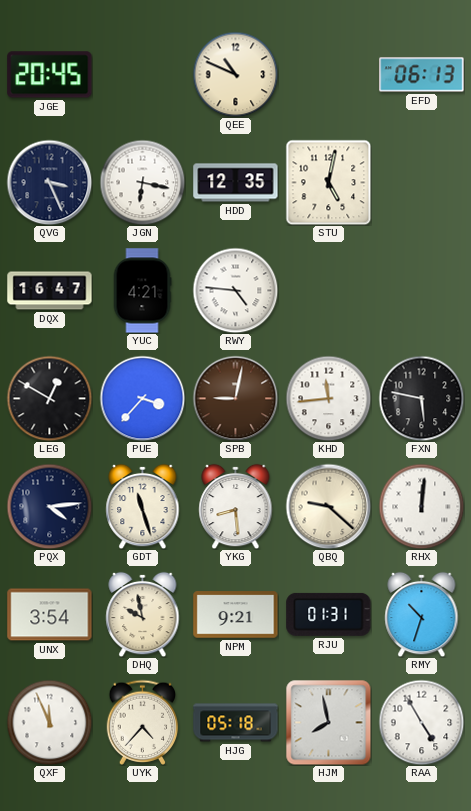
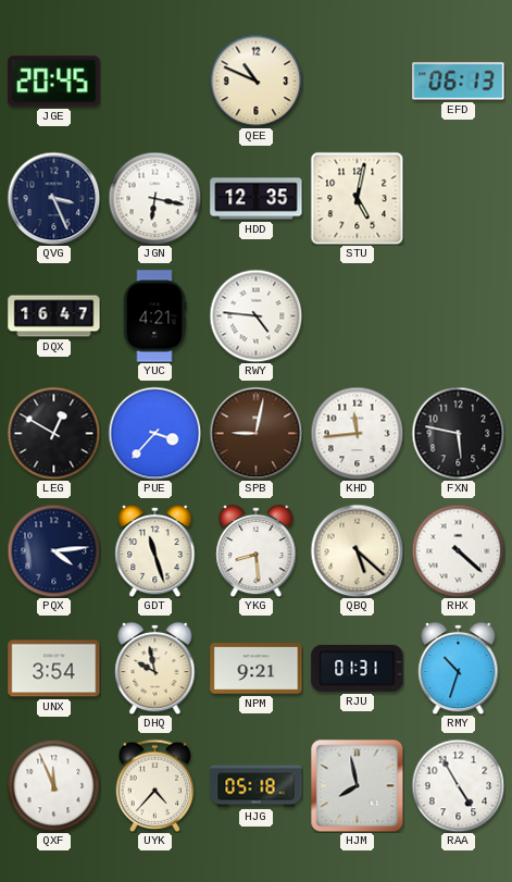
QBQ: 9:22 -> 5:22
RHX: 12:01 -> 4:22
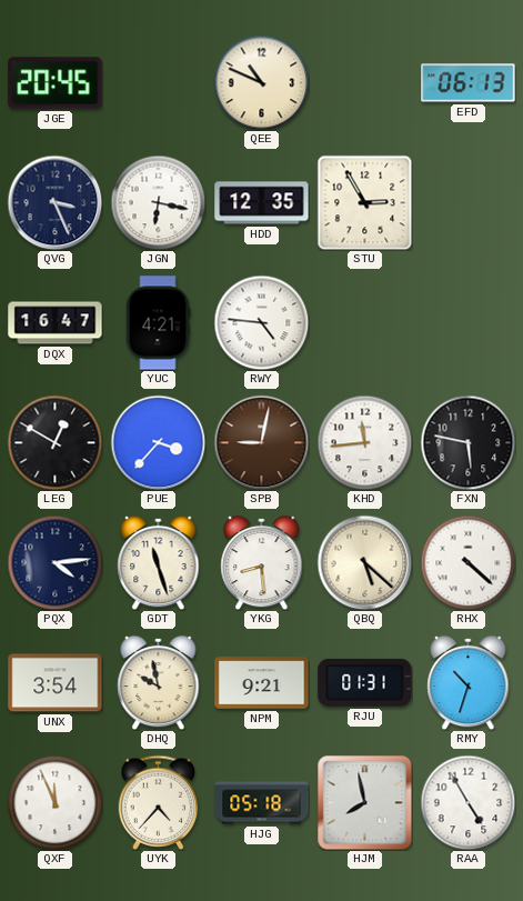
STU: 5:02 -> 2:55
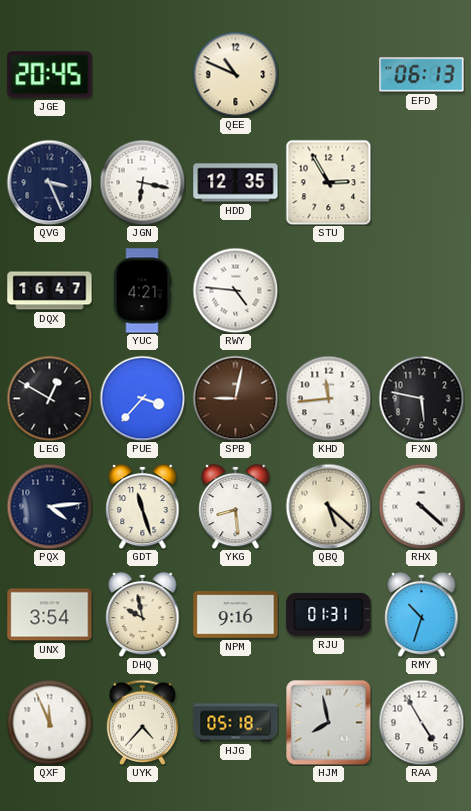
NPM: 9:21 -> 9:16
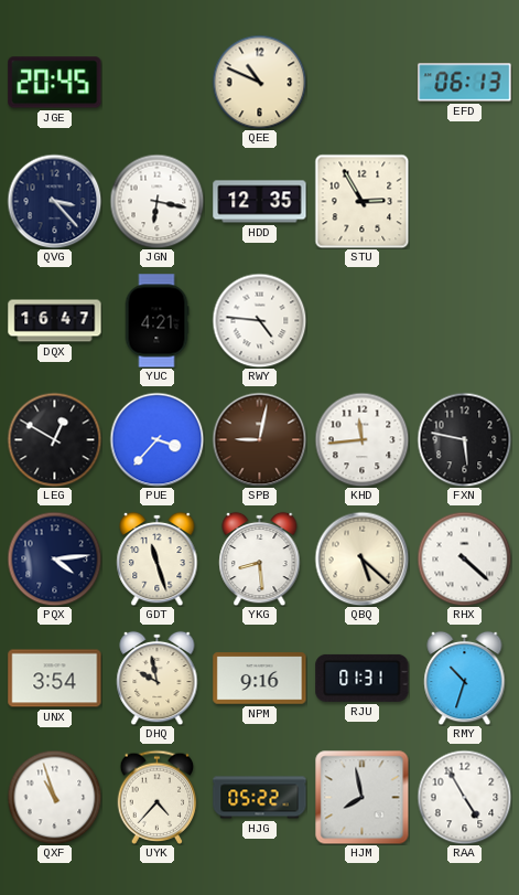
QVG: 3:26 -> 3:23
QXF: 11:56 -> 10:57
HJG: 05:18 -> 05:22
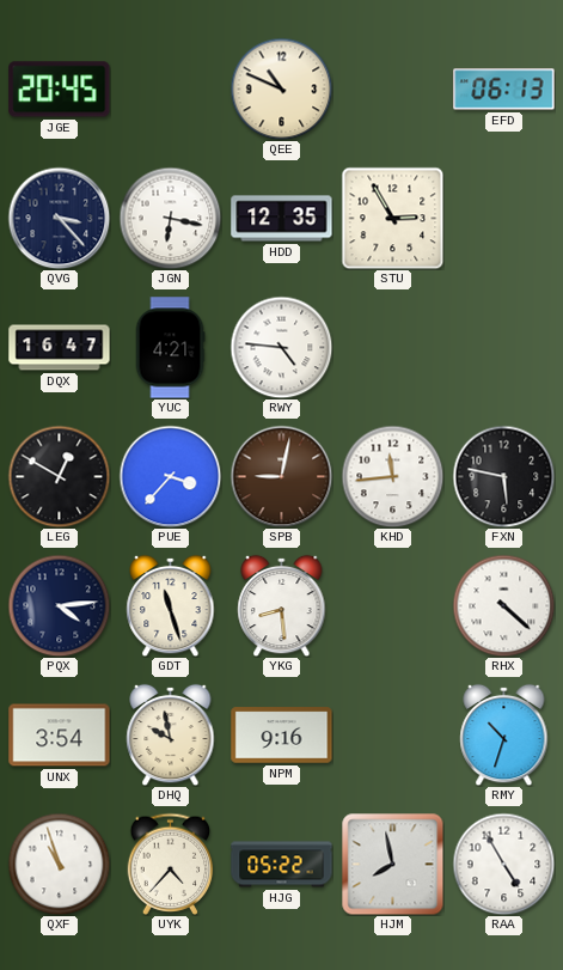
QBQ: 5:22 -> none
RJU: 01:31 -> none
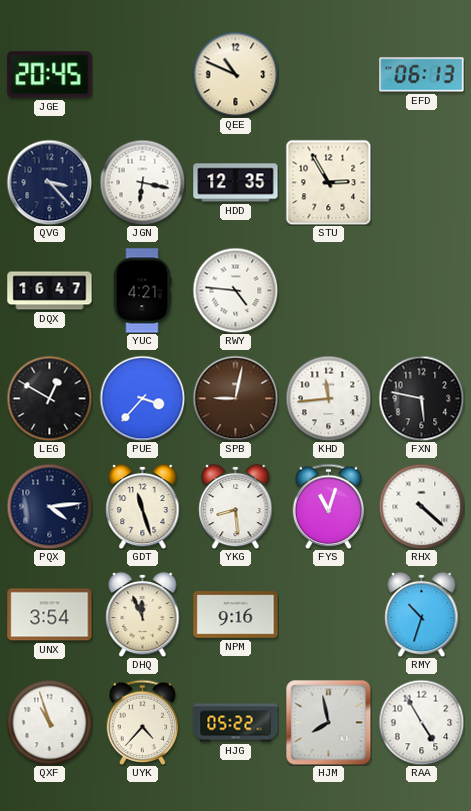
FYS: none -> 11:03
DHQ: 9:58 -> 11:56
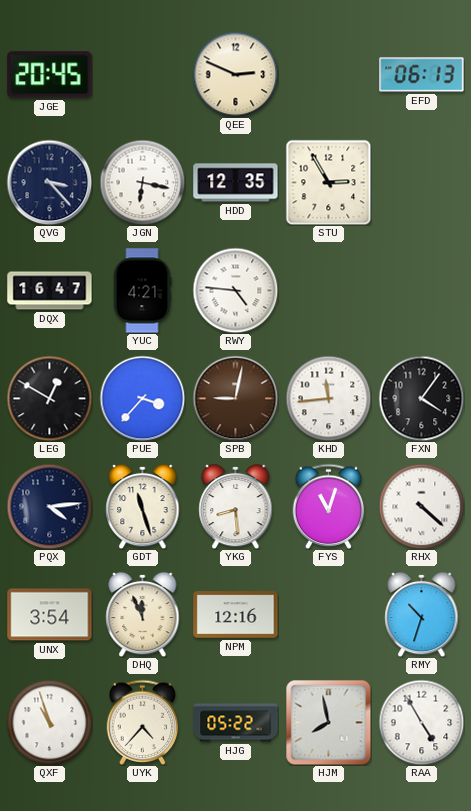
QEE: 10:49 -> 2:49
FXN: 5:47 -> 4:06
NPM: 9:16 -> 12:16
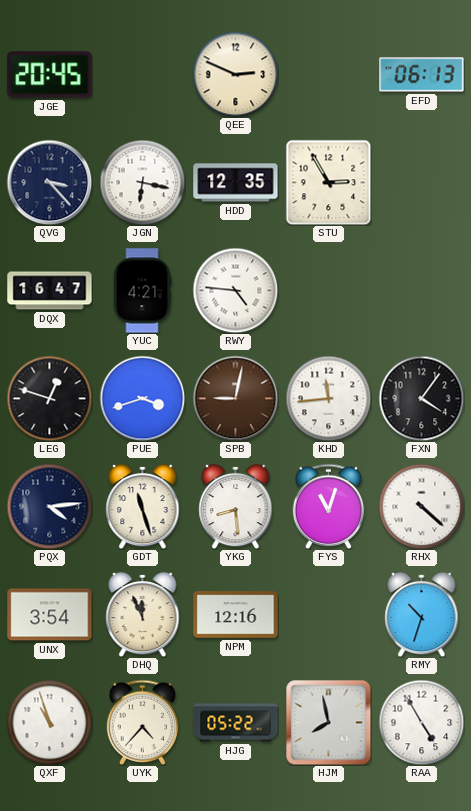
LEG: 12:50 -> 12:48
PUE: 3:37 -> 3:42
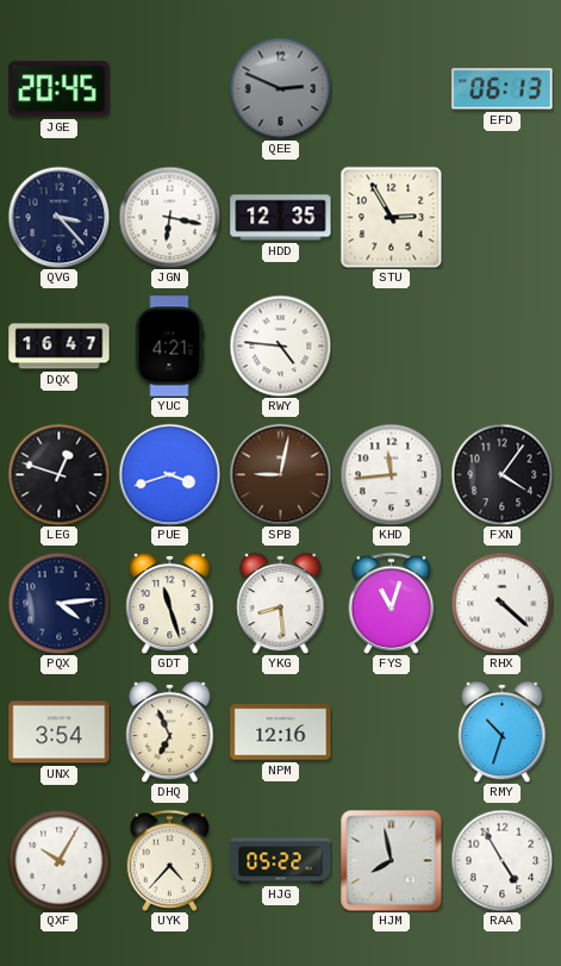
QEE dial: cream -> grey
DHQ: 11:56 -> 6:56
QXF: 10:57 -> 10:05
